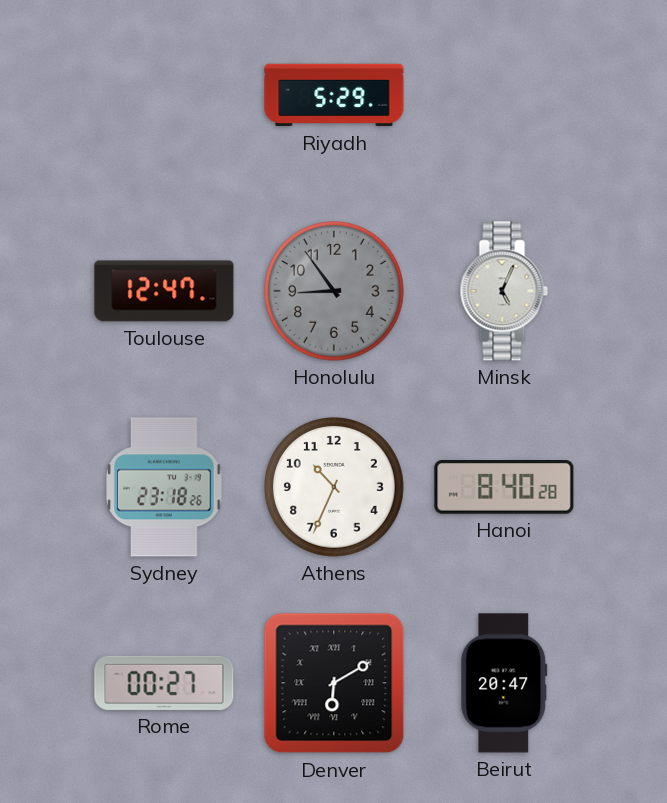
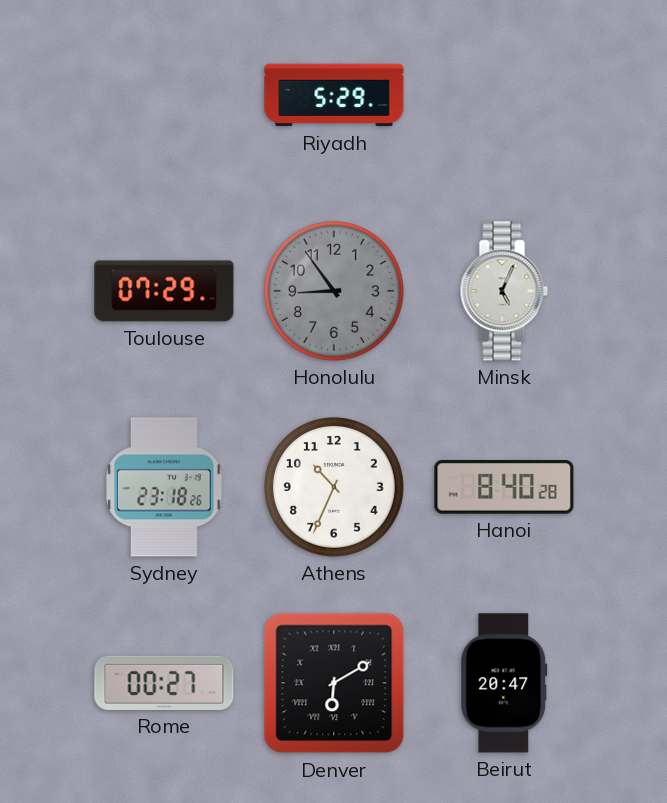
Toulouse: 12:47 -> 07:29
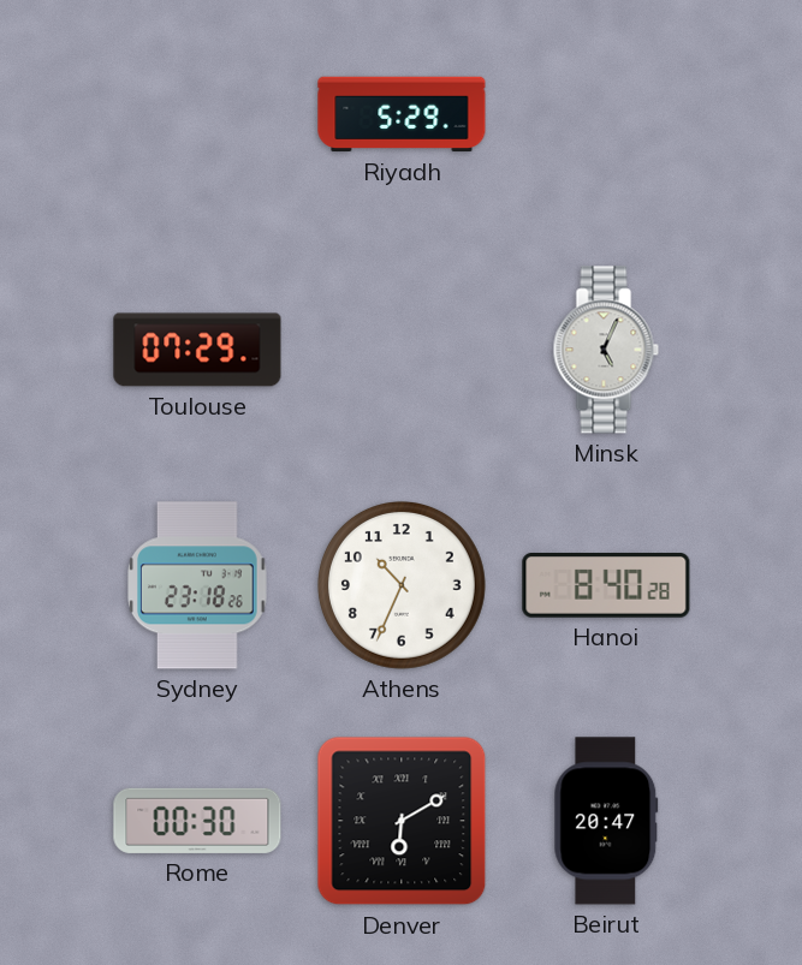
Honolulu: 8:54 -> none
Rome: 00:27 -> 00:30
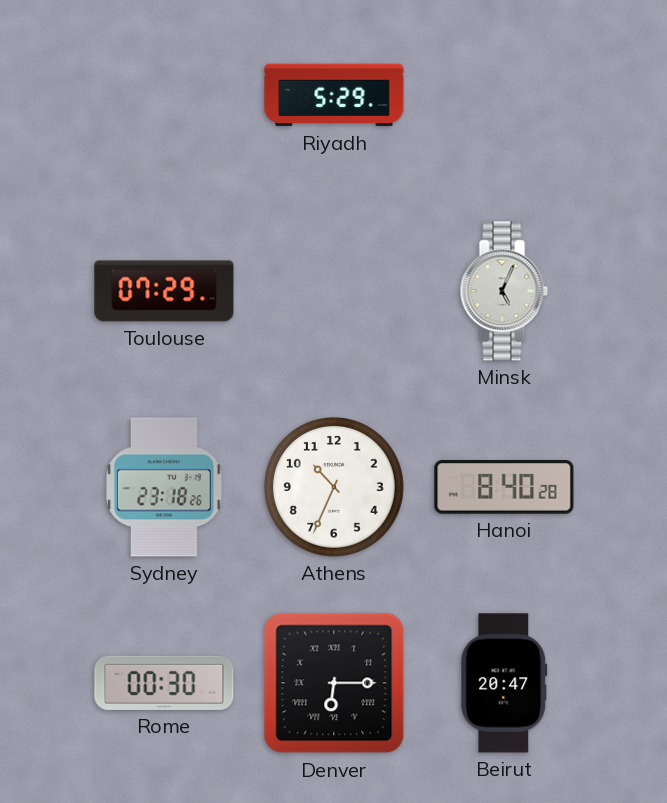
Denver: 6:10 -> 6:15
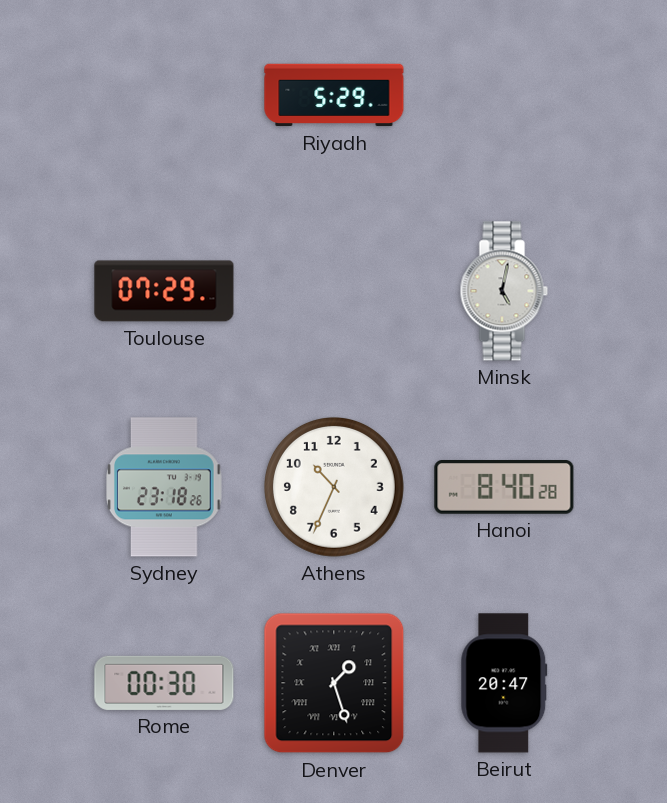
Minsk: 5:04 -> 5:02
Denver: 6:15 -> 1:27
